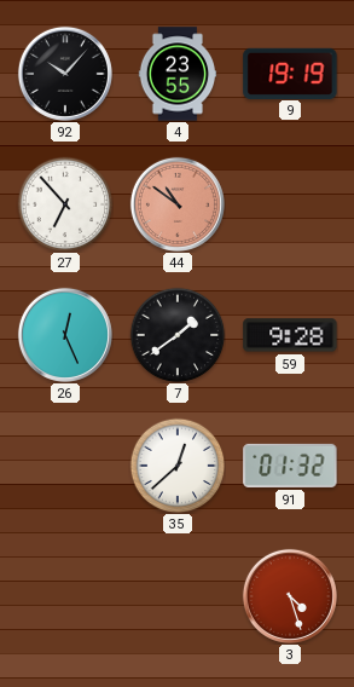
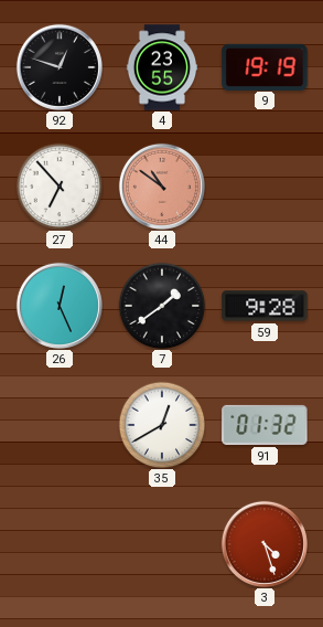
92: 10:07 -> 12:48
35: 12:38 -> 12:40
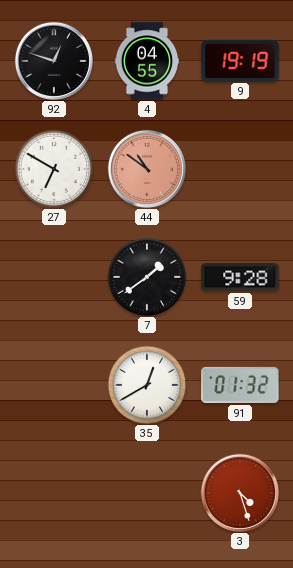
4: 23:55 -> 04:55
27: 6:53 -> 6:50
26: 12:26 -> none
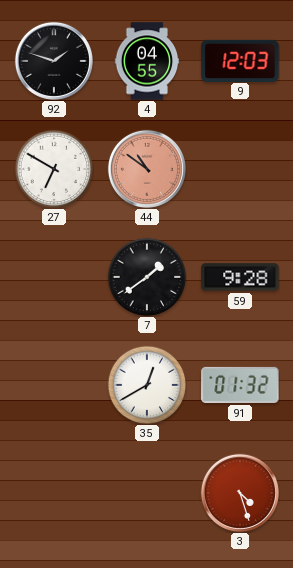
92: 12:48 -> 1:48
9: 19:19 -> 12:03
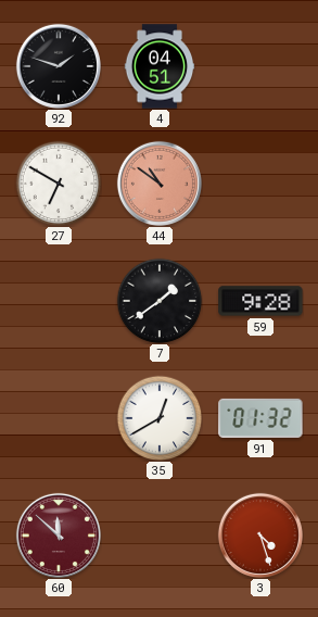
4: 04:55 -> 04:51
9: 12:03 -> none
60: none -> 11:52
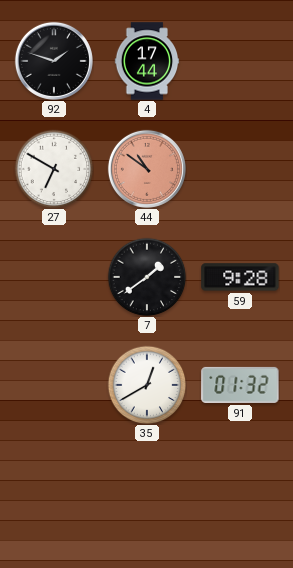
4: 04:51 -> 17:44
60: 11:52 -> none
3: 4:27 -> none
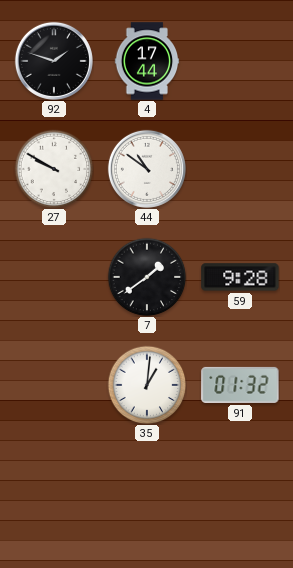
27: 6:50 -> 9:50
44 dial: salmon -> white
35: 12:40 -> 1:01
